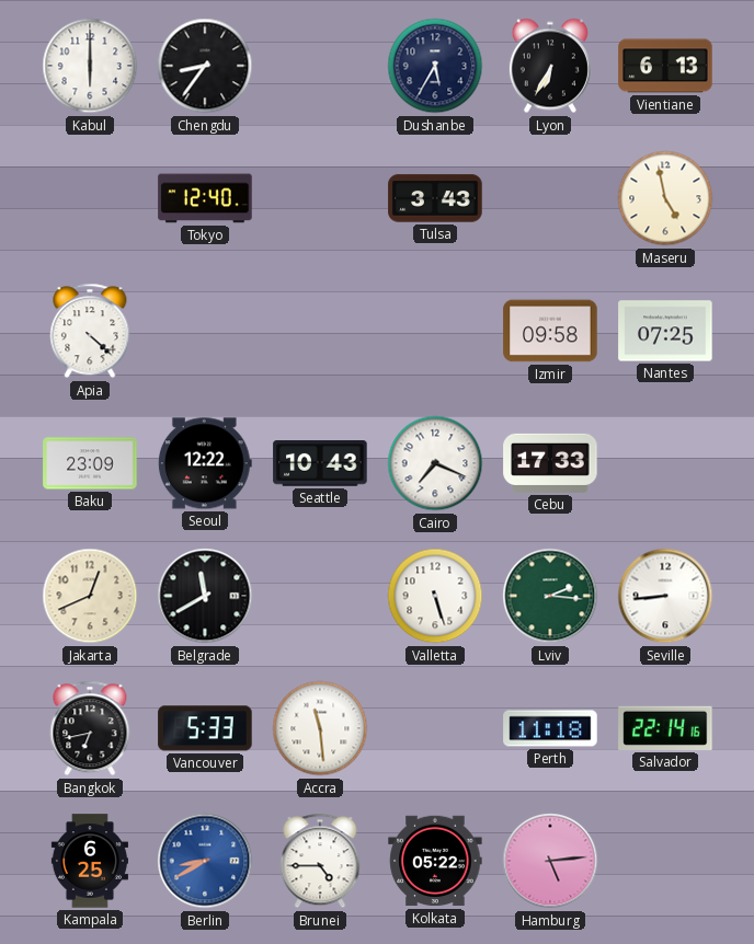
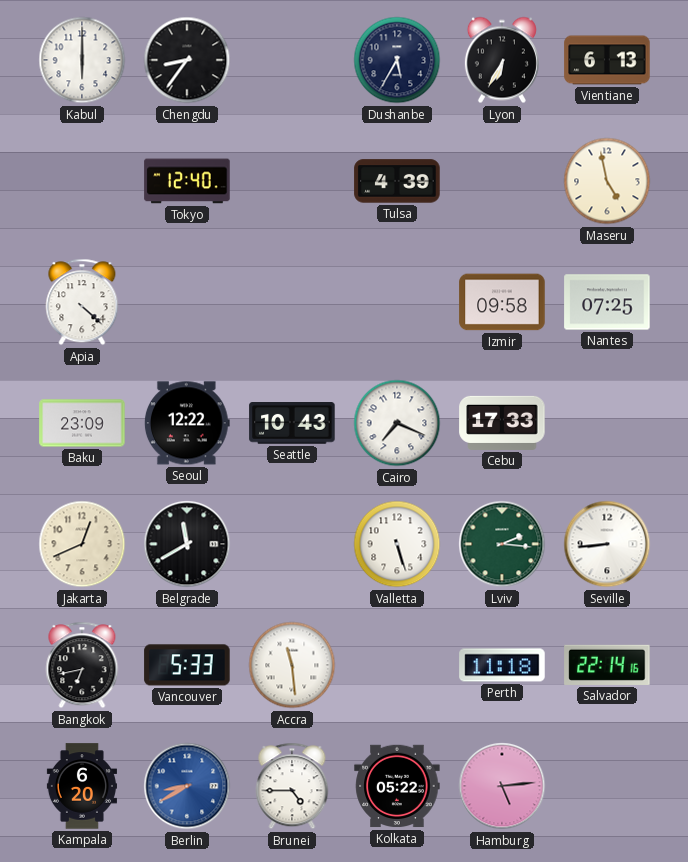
Tulsa: 3:43 -> 4:39
Kampala: 6:25 -> 6:20
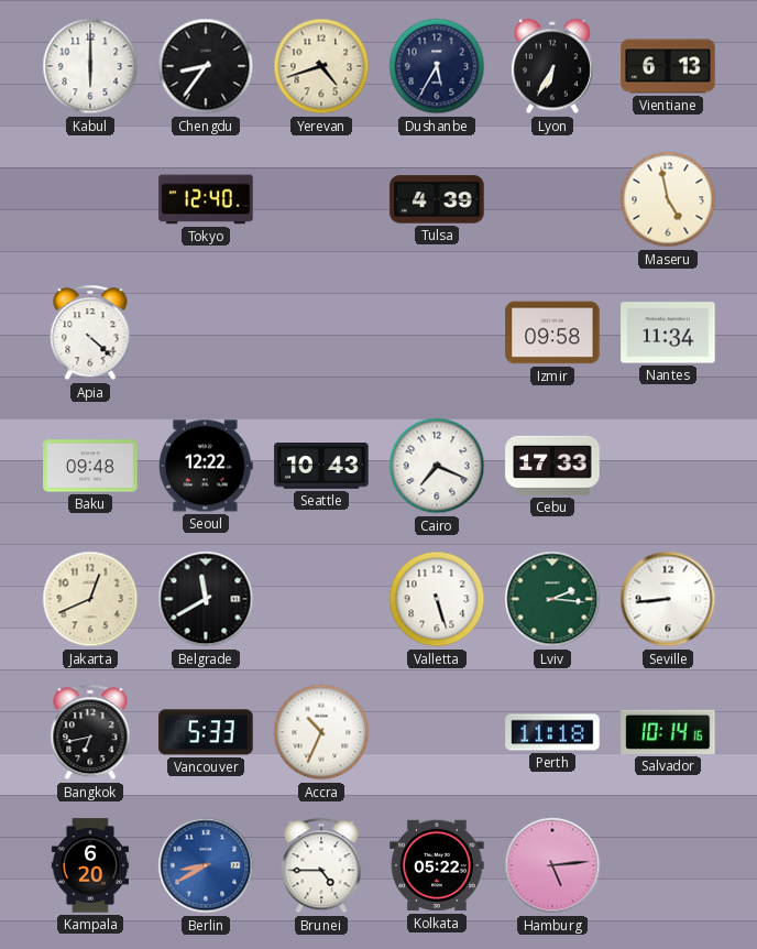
Yerevan: none -> 4:42
Nantes: 07:25 -> 11:34
Baku: 23:09 -> 09:48
Accra: 11:29 -> 10:34
Salvador: 22:14 -> 10:14
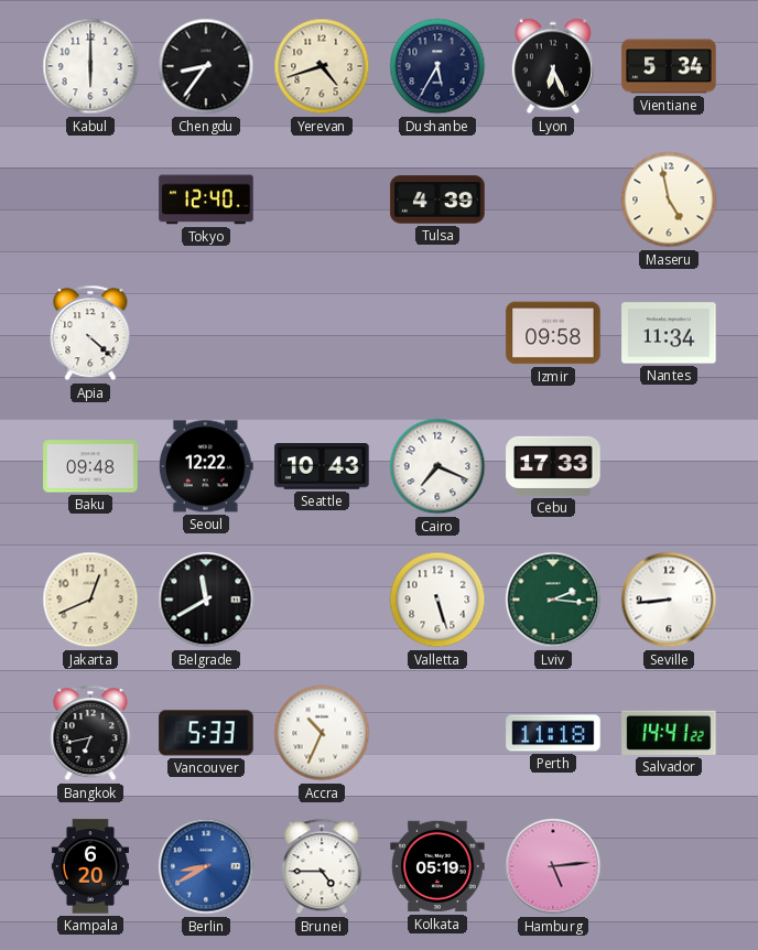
Lyon: 6:35 -> 6:26
Vientiane: 6:13 -> 5:34
Salvador: 10:14 -> 14:41
Kolkata: 05:22 -> 05:19
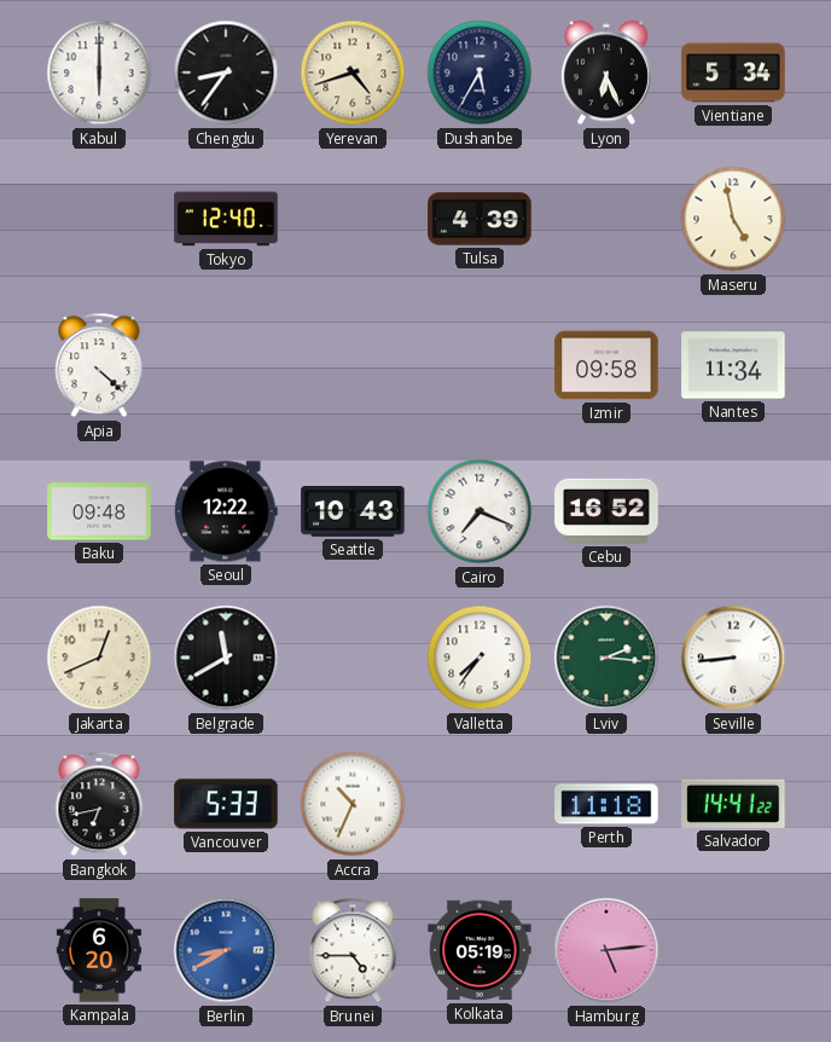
Cebu: 17:33 -> 16:52
Valletta: 5:27 -> 7:36
